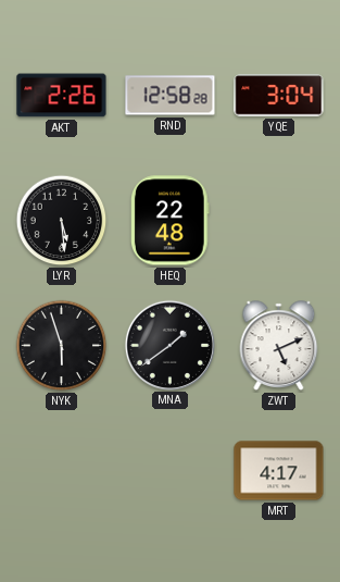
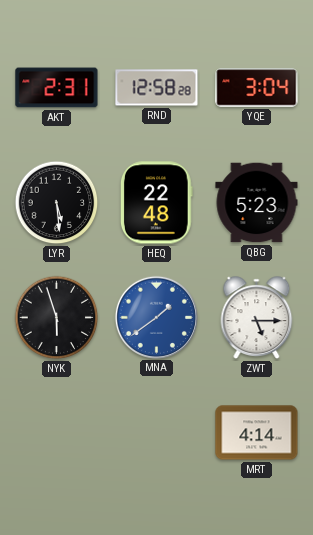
AKT: 2:26 -> 2:31
QBG: none -> 5:23
MNA dial: black -> blue
ZWT: 5:11 -> 5:15
MRT: 4:17 -> 4:14
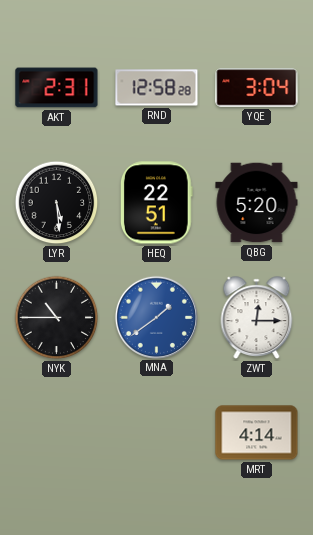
HEQ: 22:48 -> 22:51
QBG: 5:23 -> 5:20
NYK: 5:57 -> 10:45
ZWT: 5:15 -> 12:15
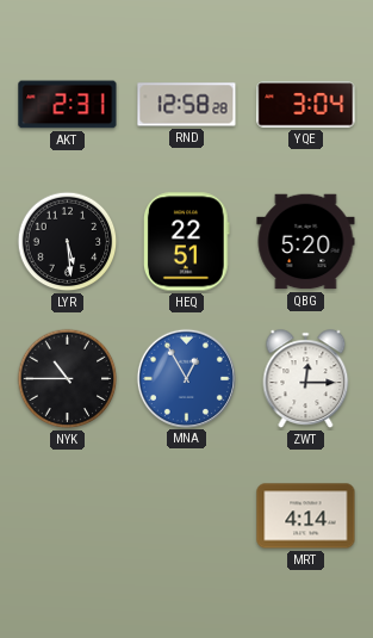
MNA: 1:39 -> 12:55
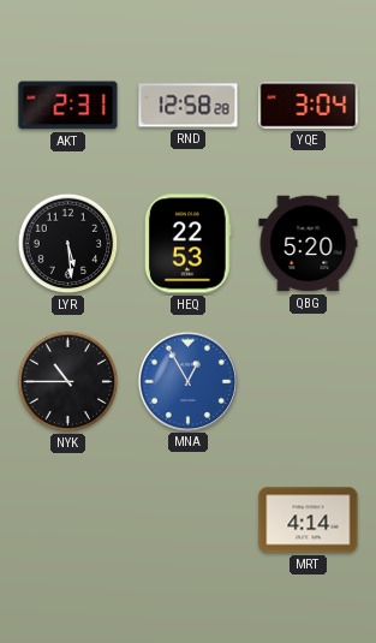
HEQ: 22:51 -> 22:53
ZWT: 12:15 -> none
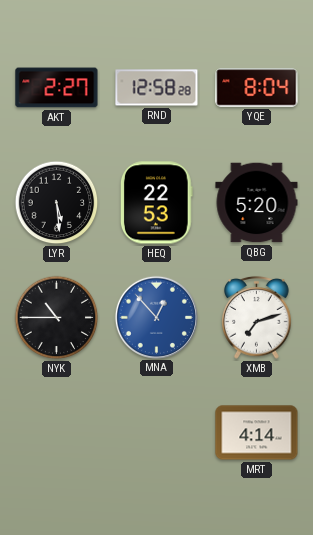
AKT: 2:31 -> 2:27
YQE: 3:04 -> 8:04
MNA: 12:55 -> 12:53
XMB: none -> 7:12
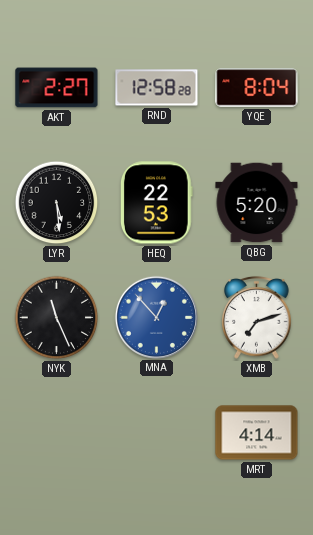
NYK: 10:45 -> 11:26
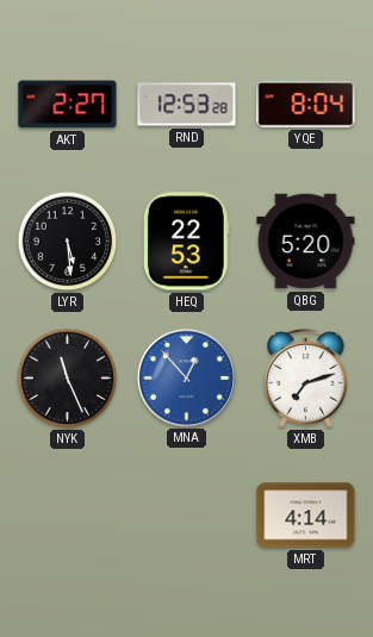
RND: 12:58 -> 12:53
